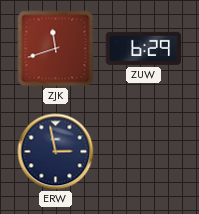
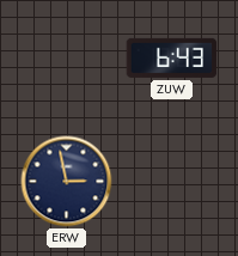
ZJK: 11:42 -> none
ZUW: 6:29 -> 6:43
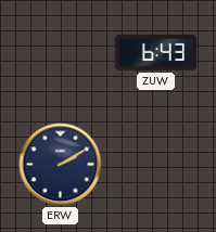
ERW: 2:58 -> 2:10
